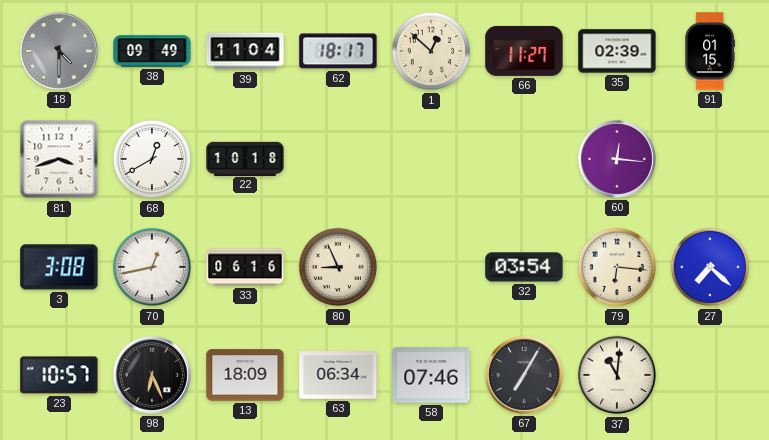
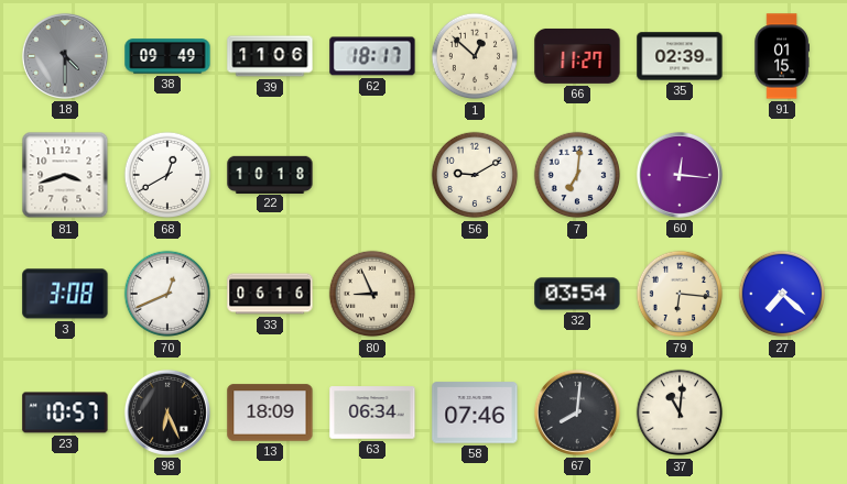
39: 11:04 -> 11:06
56: none -> 9:10
7: none -> 7:01
70: 12:43 -> 12:41
67: 7:05 -> 8:01
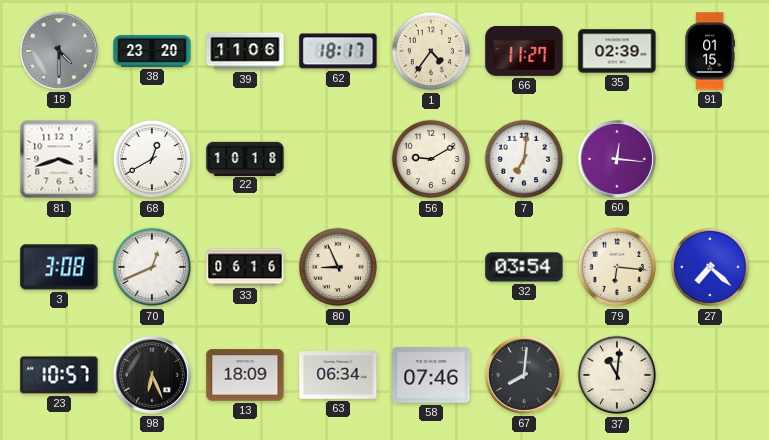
38: 09:49 -> 23:20
1: 12:52 -> 4:36
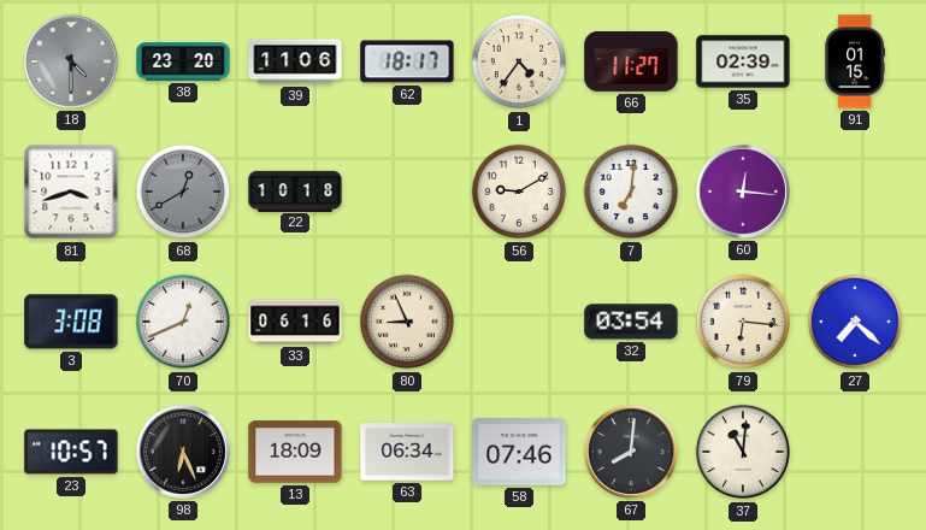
68 dial: white -> grey
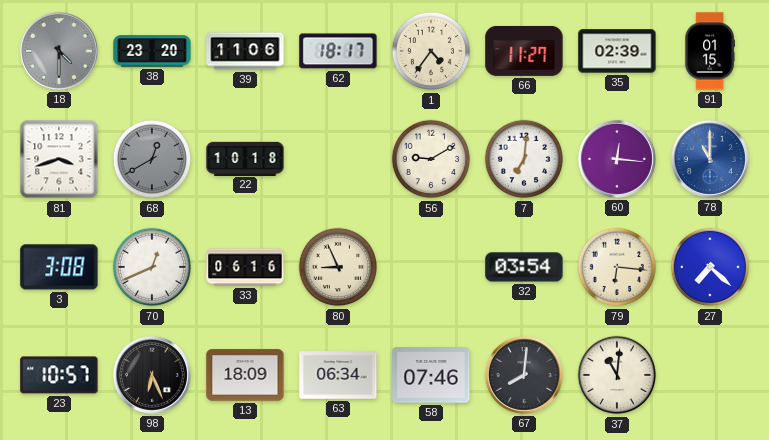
78: none -> 11:00
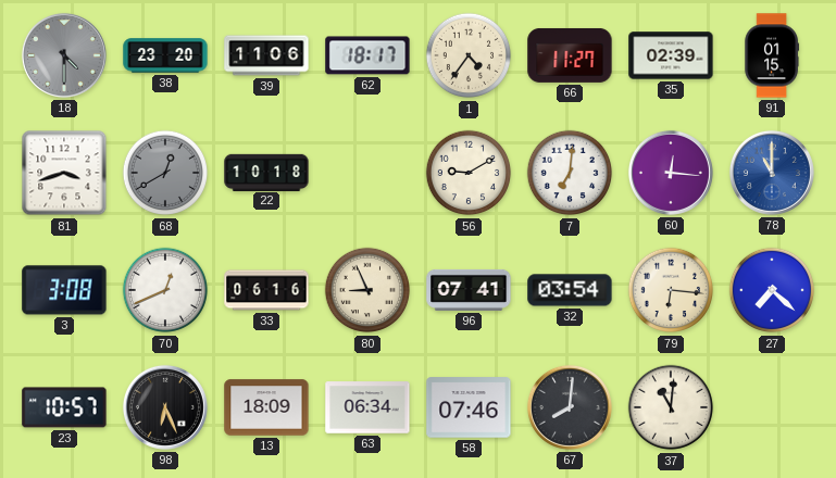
96: none -> 07:41
